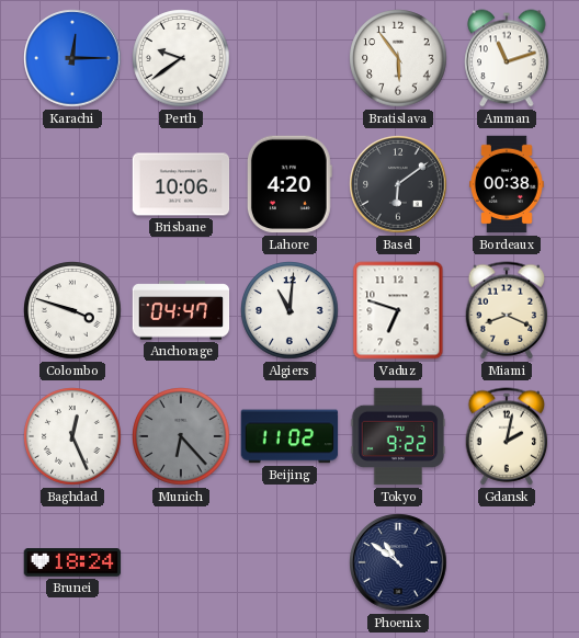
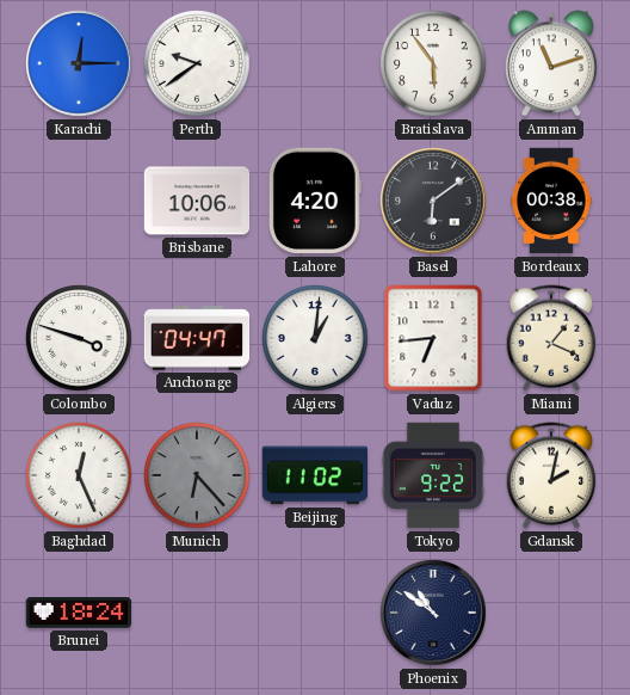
Algiers: 11:01 -> 1:01
Vaduz: 6:48 -> 6:44
Miami: 8:19 -> 1:19
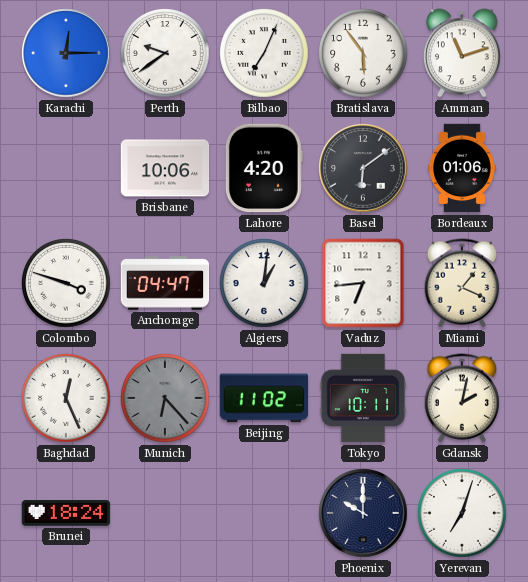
Bilbao: none -> 7:04
Bordeaux: 00:38 -> 01:06
Tokyo: 9:22 -> 10:11
Phoenix: 10:51 -> 10:00
Yerevan: none -> 7:03
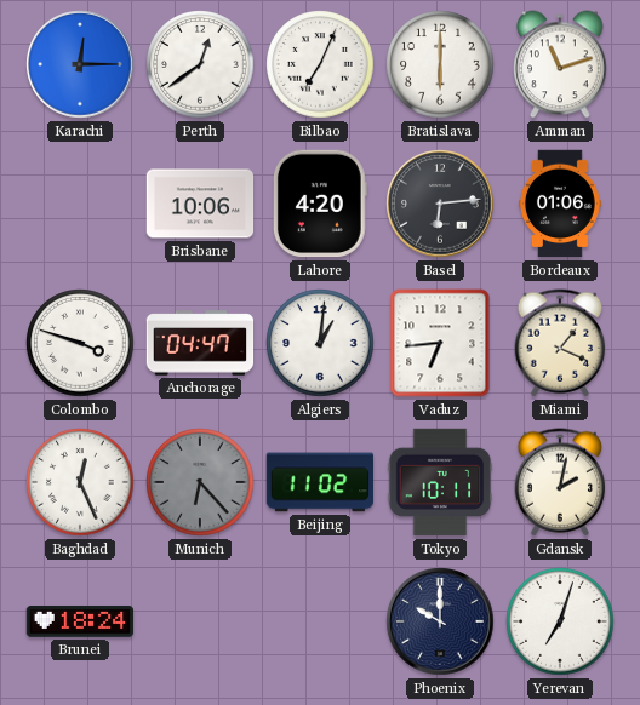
Perth: 9:39 -> 12:39
Bratislava: 5:54 -> 6:00
Basel: 6:09 -> 6:14
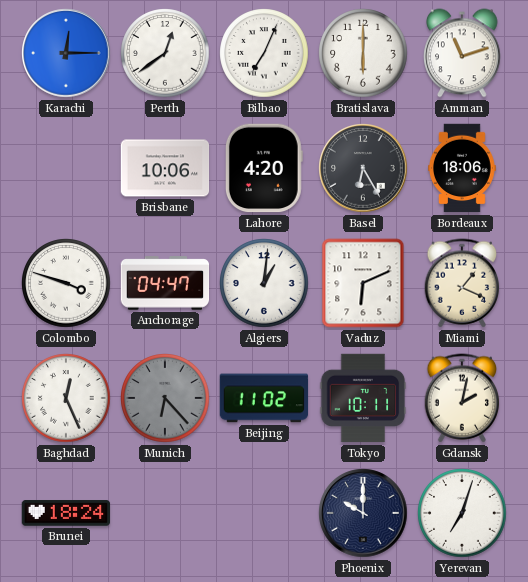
Basel: 6:14 -> 6:25
Bordeaux: 01:06 -> 18:06
Vaduz: 6:44 -> 6:11
